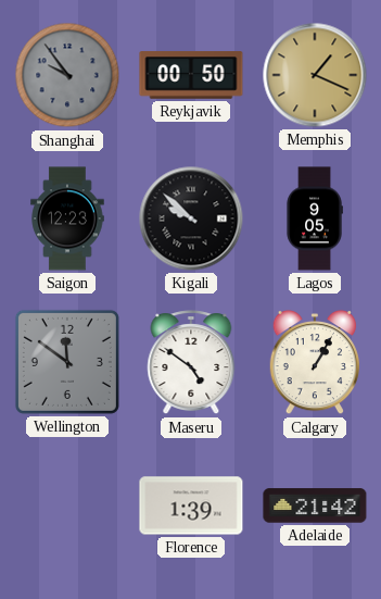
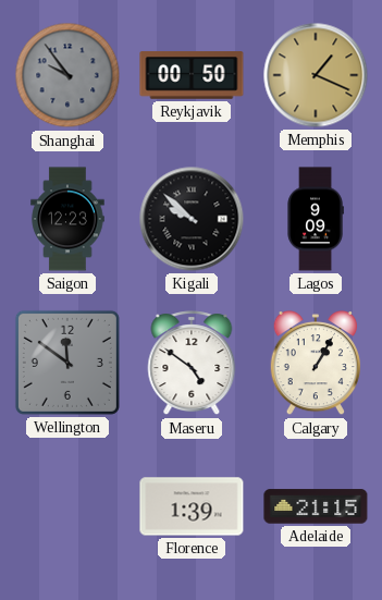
Lagos: 9:05 -> 9:09
Adelaide: 21:42 -> 21:15
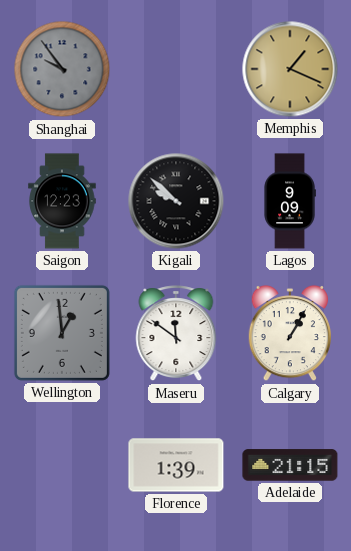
Reykjavik: 00:50 -> none
Wellington: 11:51 -> 12:59
Maseru: 4:51 -> 11:51
